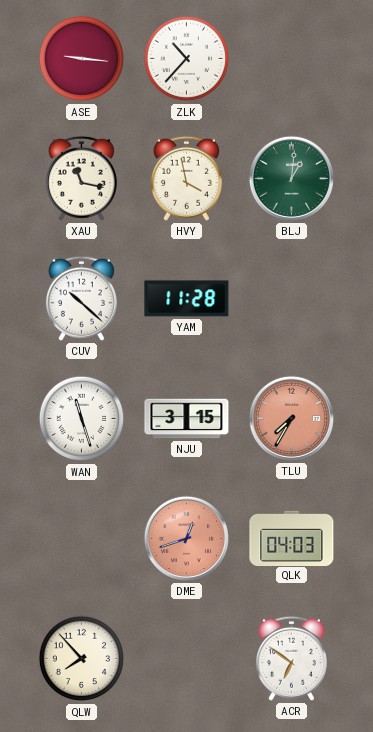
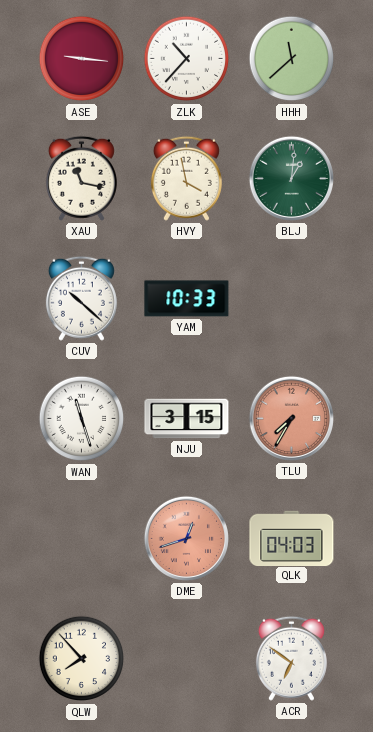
HHH: none -> 11:38
YAM: 11:28 -> 10:33
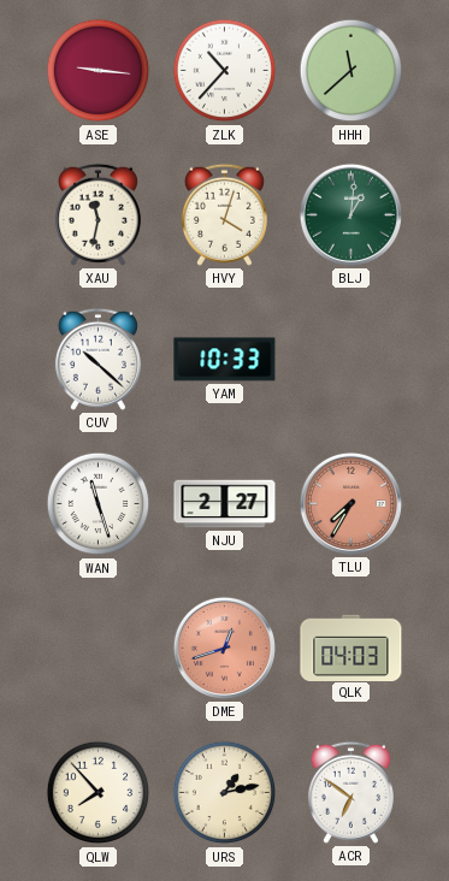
XAU: 11:17 -> 11:32
HVY: 3:58 -> 4:03
NJU: 3:15 -> 2:27
URS: none -> 1:13
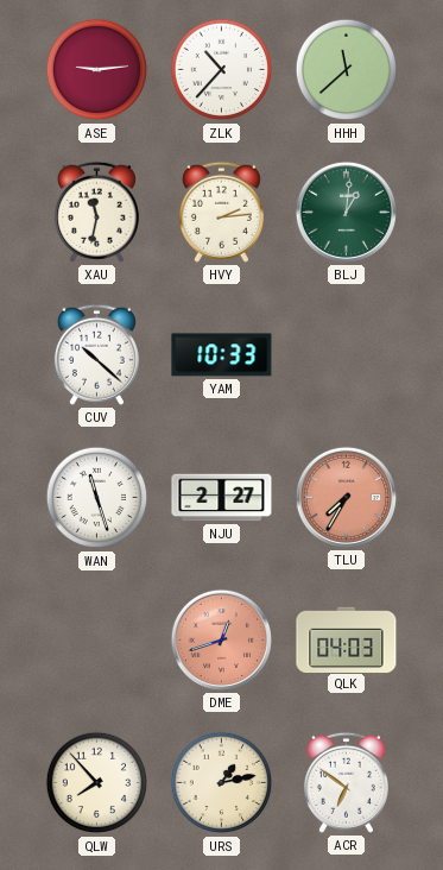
ASE: 9:16 -> 9:14
HVY: 4:03 -> 2:14
